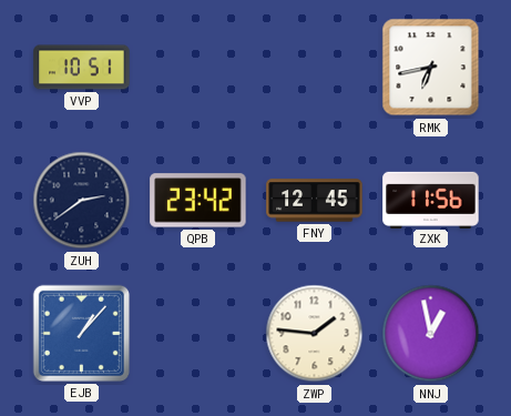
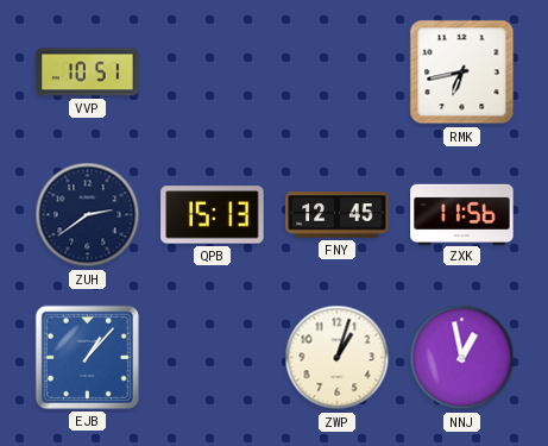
QPB: 23:42 -> 15:13
ZWP: 1:46 -> 1:03
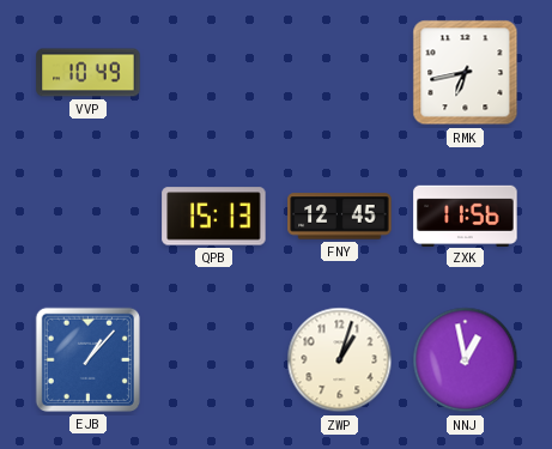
VVP: 10:51 -> 10:49
ZUH: 2:39 -> none
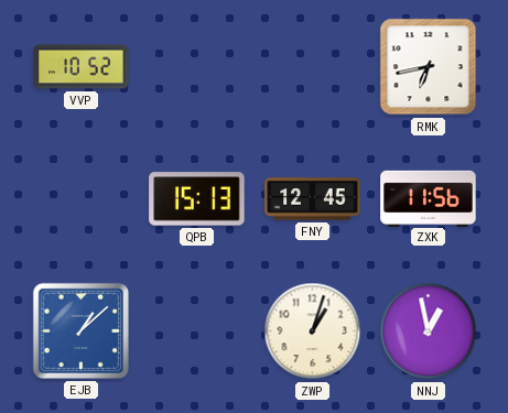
VVP: 10:49 -> 10:52
EJB: 1:07 -> 1:08
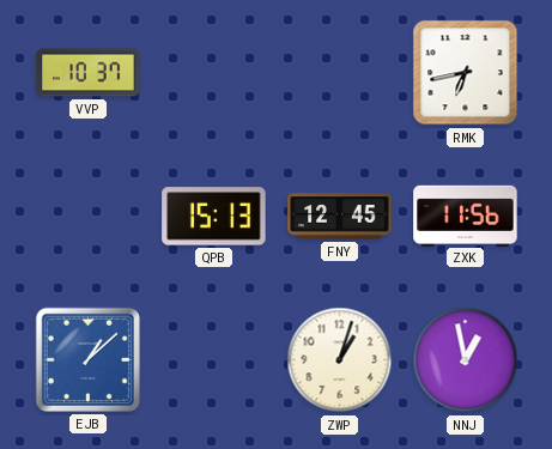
VVP: 10:52 -> 10:37
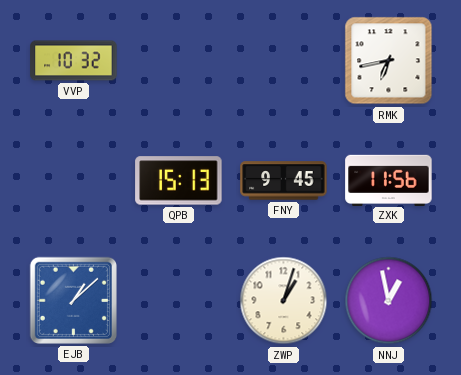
VVP: 10:37 -> 10:32
FNY: 12:45 -> 9:45
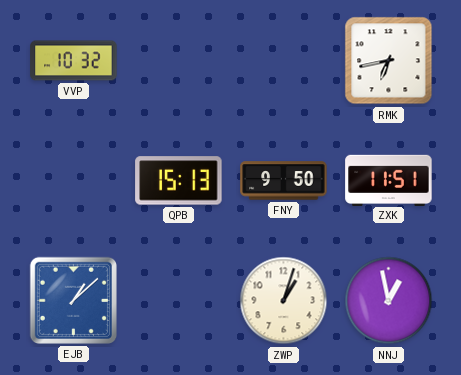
FNY: 9:45 -> 9:50
ZXK: 11:56 -> 11:51
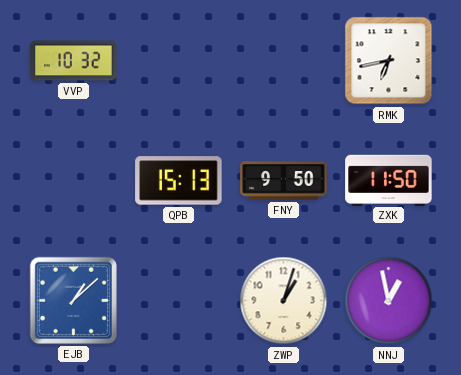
ZXK: 11:51 -> 11:50
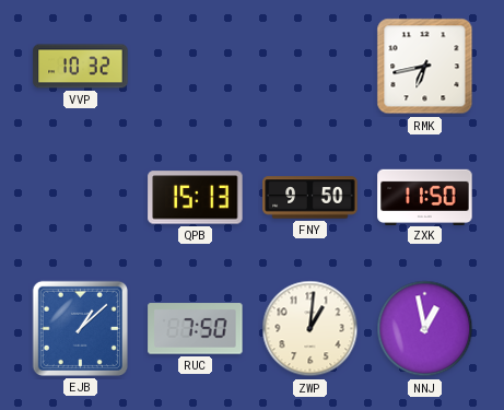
RUC: none -> 7:50
ZWP: 1:03 -> 1:01
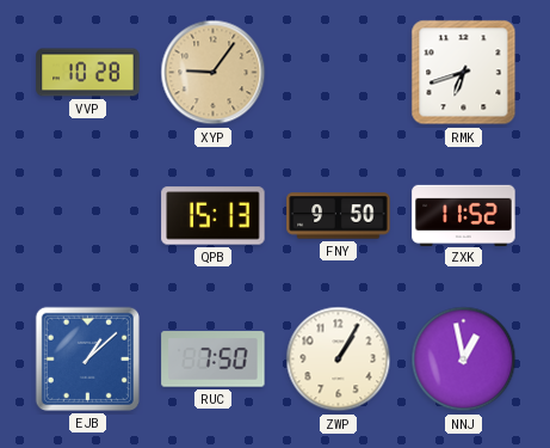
VVP: 10:32 -> 10:28
XYP: none -> 9:06
RMK: 6:43 -> 6:42
ZXK: 11:50 -> 11:52
ZWP: 1:01 -> 1:05
